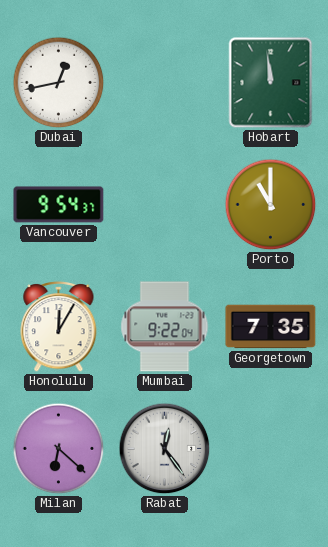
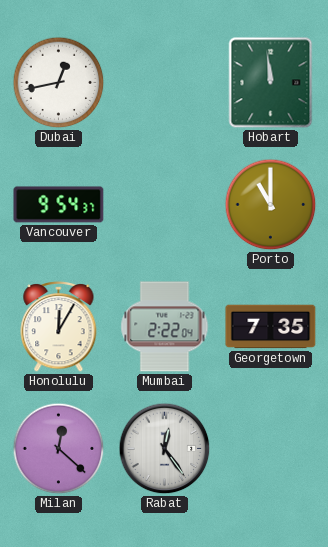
Mumbai: 9:22 -> 2:22
Milan: 6:22 -> 12:22
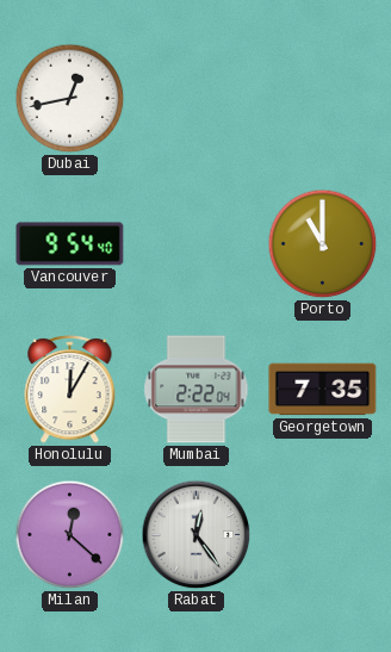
Hobart: 11:59 -> none
Vancouver: 9:54:37 -> 9:54:40
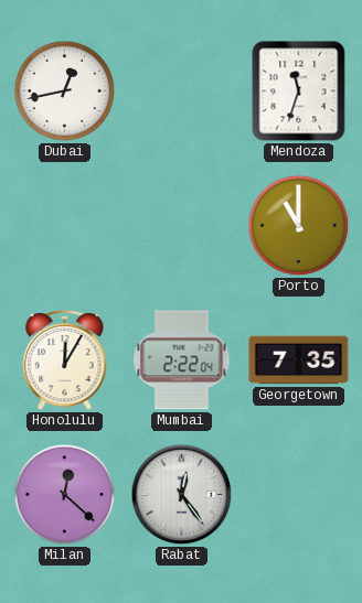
Mendoza: none -> 11:33
Vancouver: 9:54 -> none
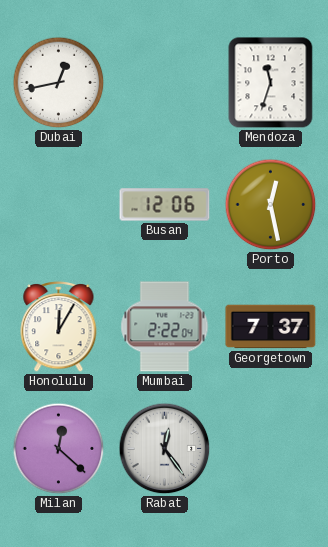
Busan: none -> 12:06
Porto: 11:00 -> 12:28
Georgetown: 7:35 -> 7:37
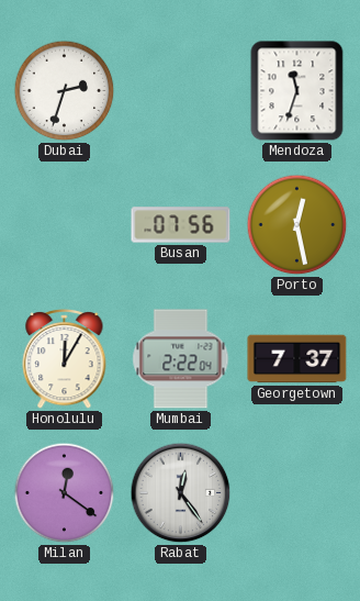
Dubai: 12:43 -> 2:33
Busan: 12:06 -> 07:56
Milan: 12:22 -> 12:21
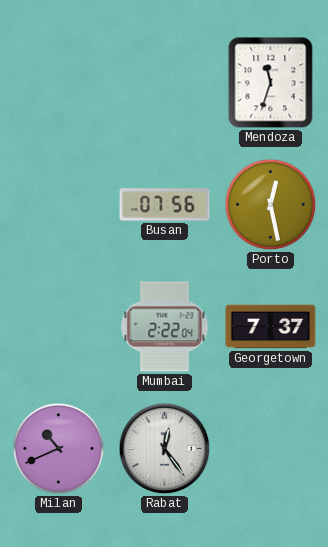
Dubai: 2:33 -> none
Honolulu: 12:05 -> none
Milan: 12:21 -> 10:41
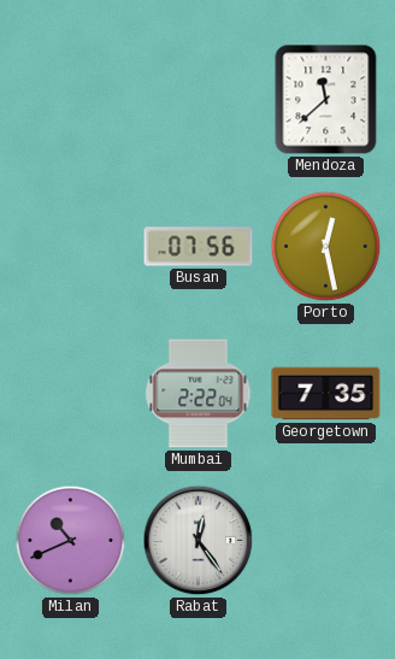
Mendoza: 11:33 -> 11:38
Georgetown: 7:37 -> 7:35
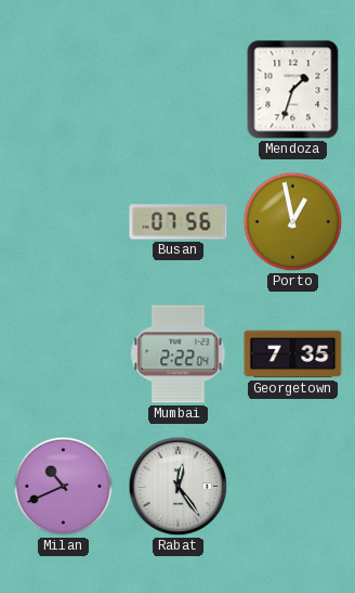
Mendoza: 11:38 -> 1:33
Porto: 12:28 -> 12:58
